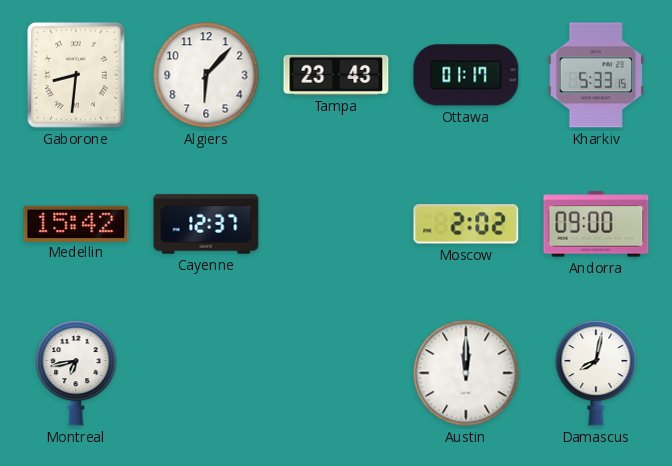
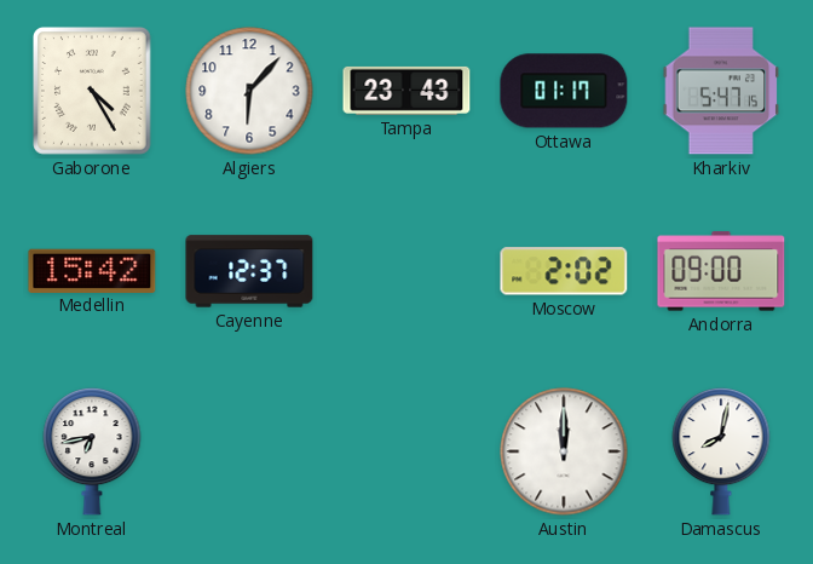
Gaborone: 8:31 -> 4:25
Kharkiv: 5:33 -> 5:47
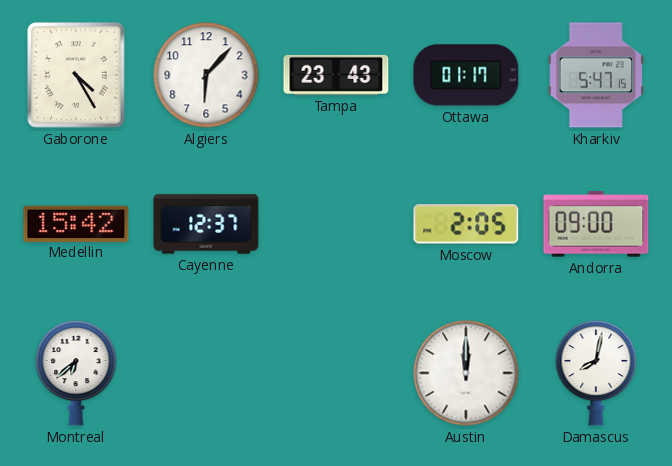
Moscow: 2:02 -> 2:05
Montreal: 6:43 -> 6:38
